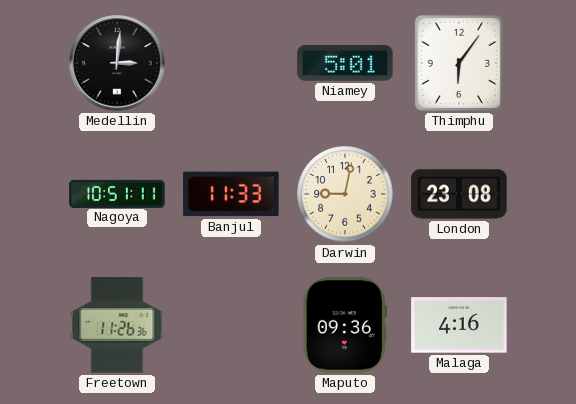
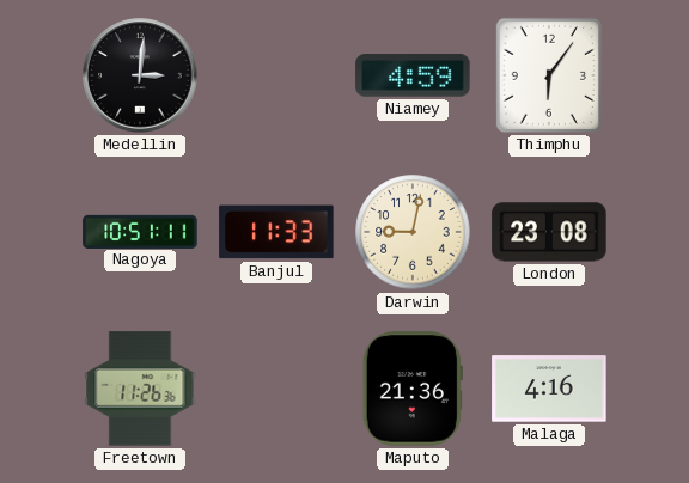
Niamey: 5:01 -> 4:59
Maputo: 09:36 -> 21:36
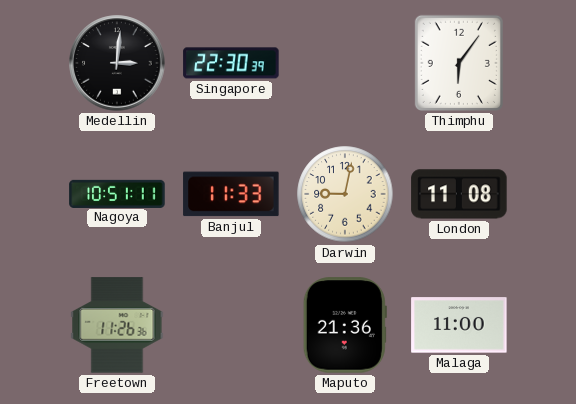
Singapore: none -> 22:30
Niamey: 4:59 -> none
London: 23:08 -> 11:08
Malaga: 4:16 -> 11:00
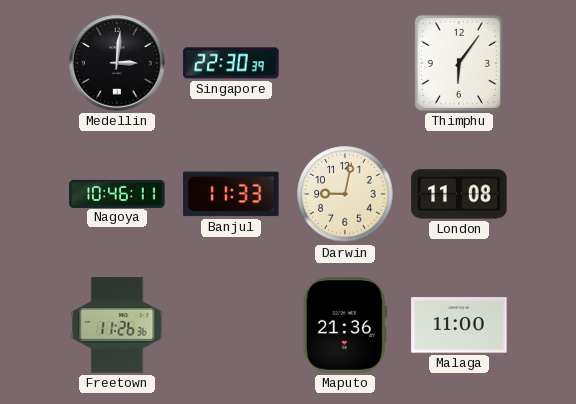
Nagoya: 10:51 -> 10:46
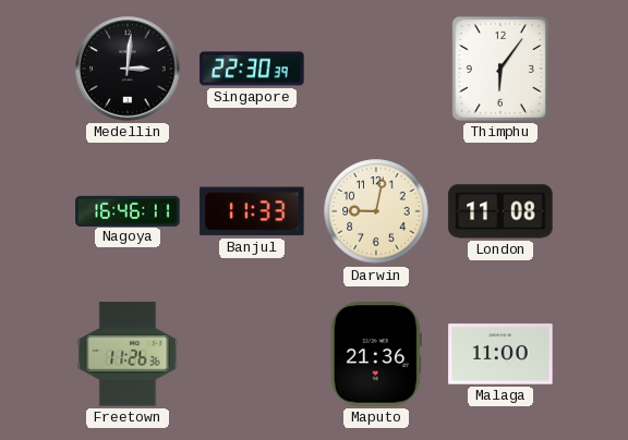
Nagoya: 10:46 -> 16:46
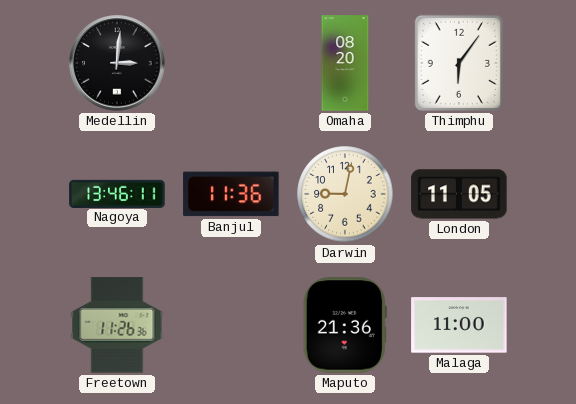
Singapore: 22:30 -> none
Omaha: none -> 08:20
Nagoya: 16:46 -> 13:46
Banjul: 11:33 -> 11:36
London: 11:08 -> 11:05
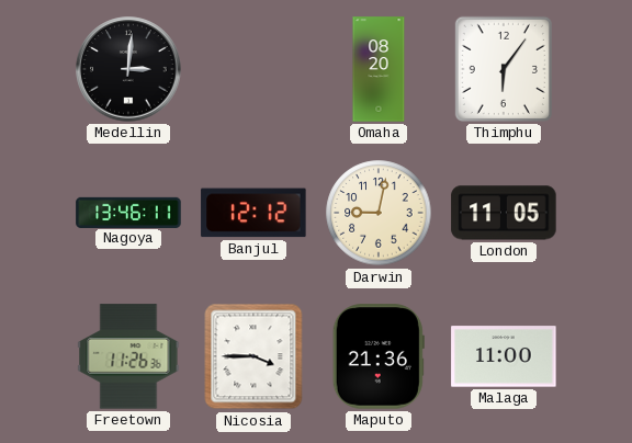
Banjul: 11:36 -> 12:12
Nicosia: none -> 3:45
